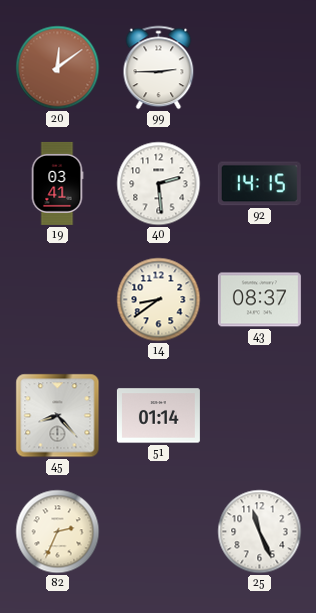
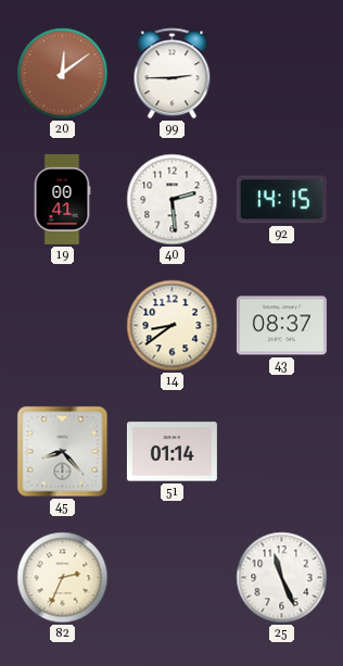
19: 03:41 -> 00:41
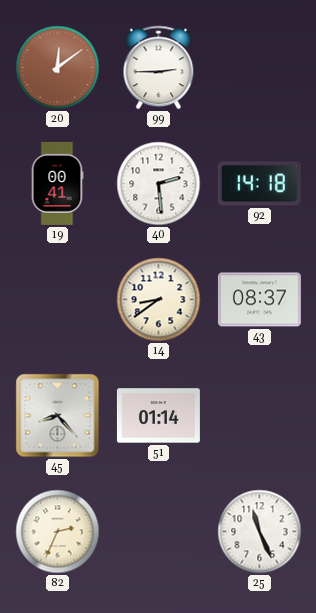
92: 14:15 -> 14:18
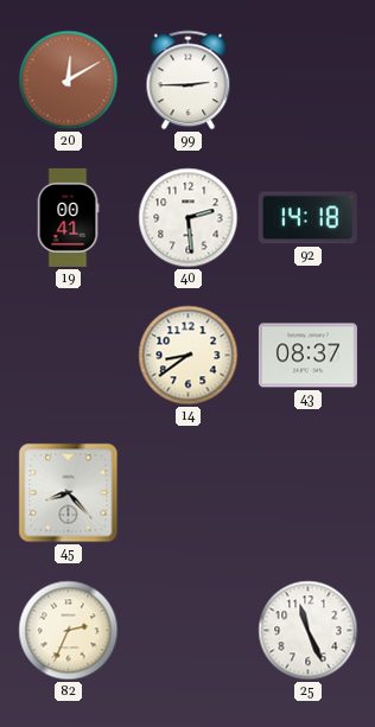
20: 12:09 -> 12:10
51: 01:14 -> none
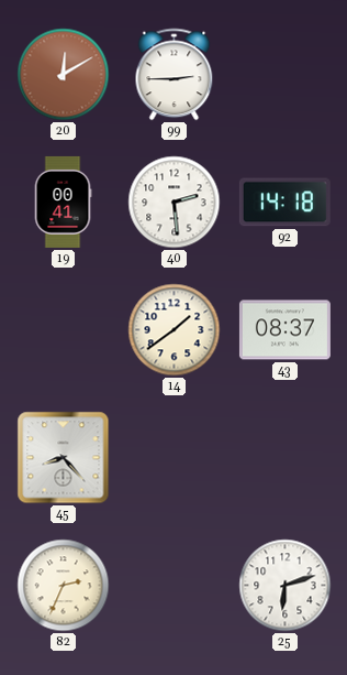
14: 8:39 -> 1:39
25: 11:26 -> 6:12
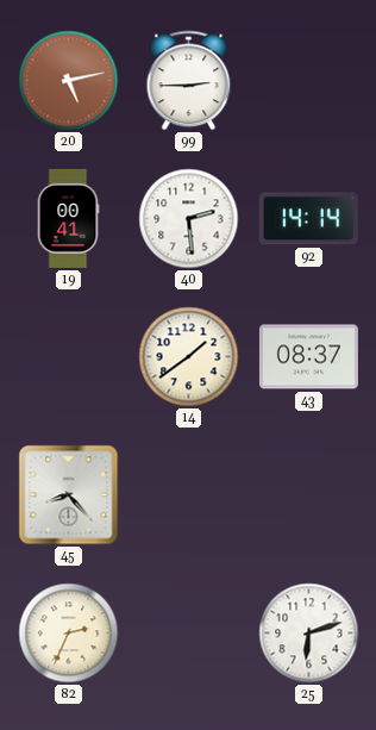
20: 12:10 -> 5:13
92: 14:18 -> 14:14
